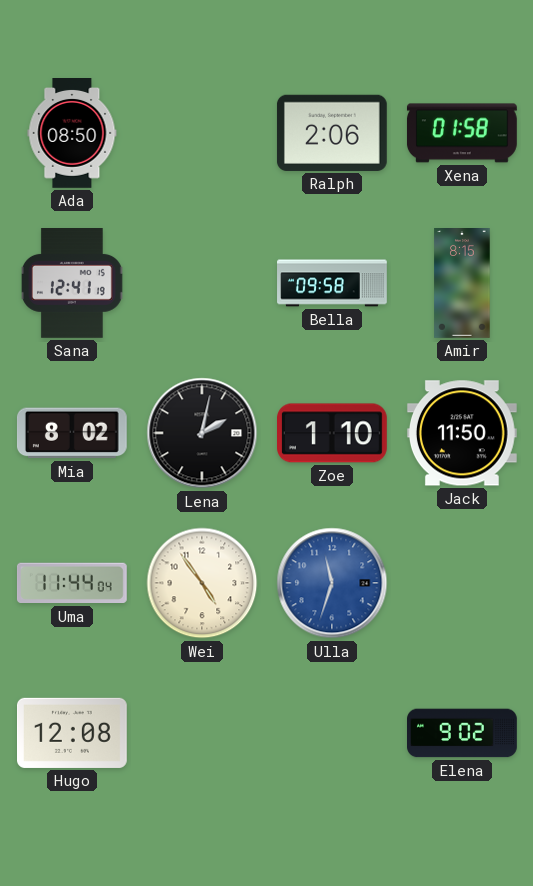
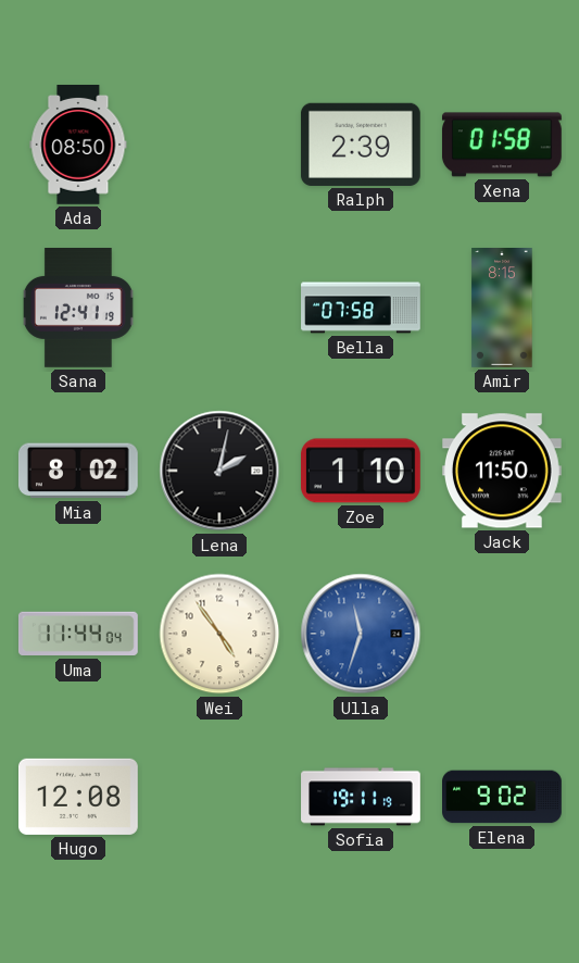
Ralph: 2:06 -> 2:39
Bella: 09:58 -> 07:58
Sofia: none -> 19:11
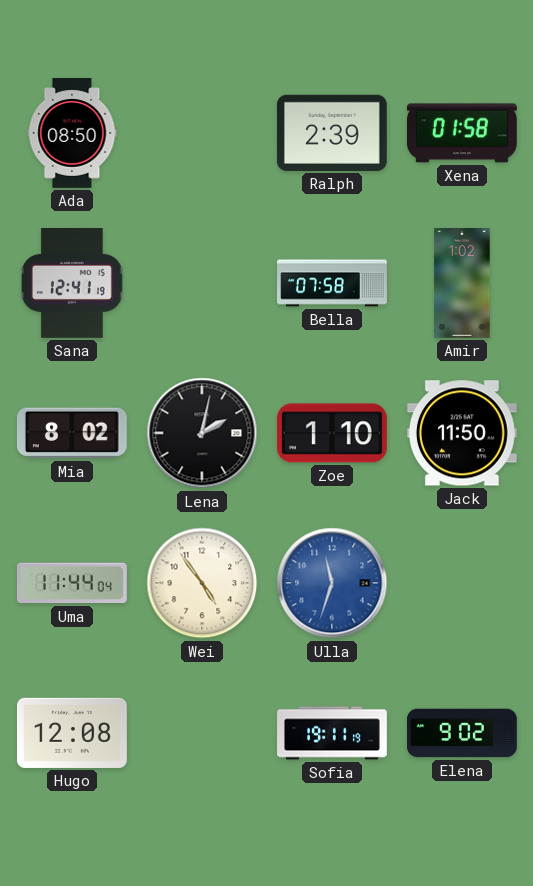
Amir: 8:15 -> 1:02
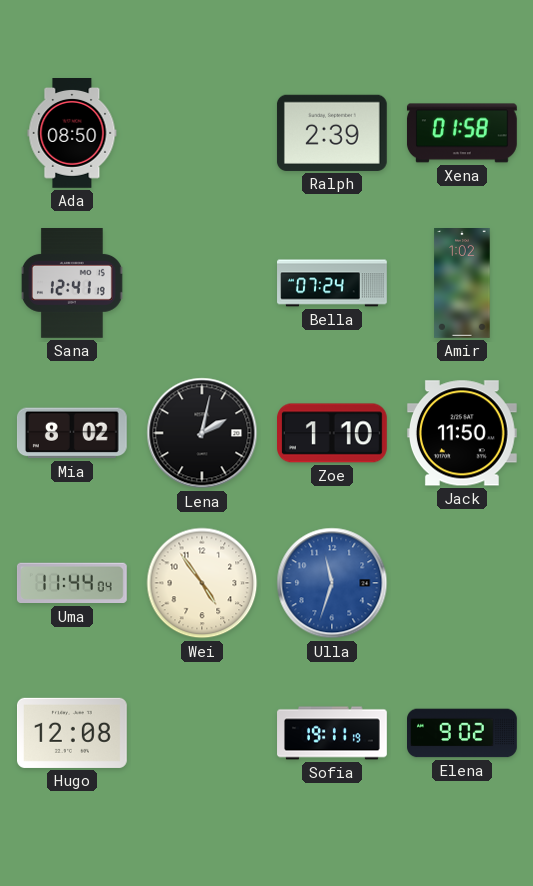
Bella: 07:58 -> 07:24
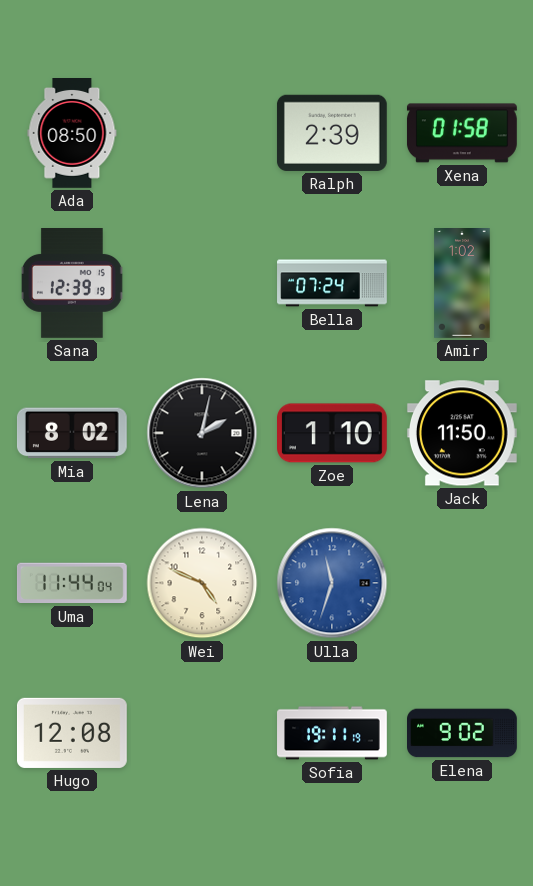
Sana: 12:41 -> 12:39
Wei: 4:54 -> 4:49
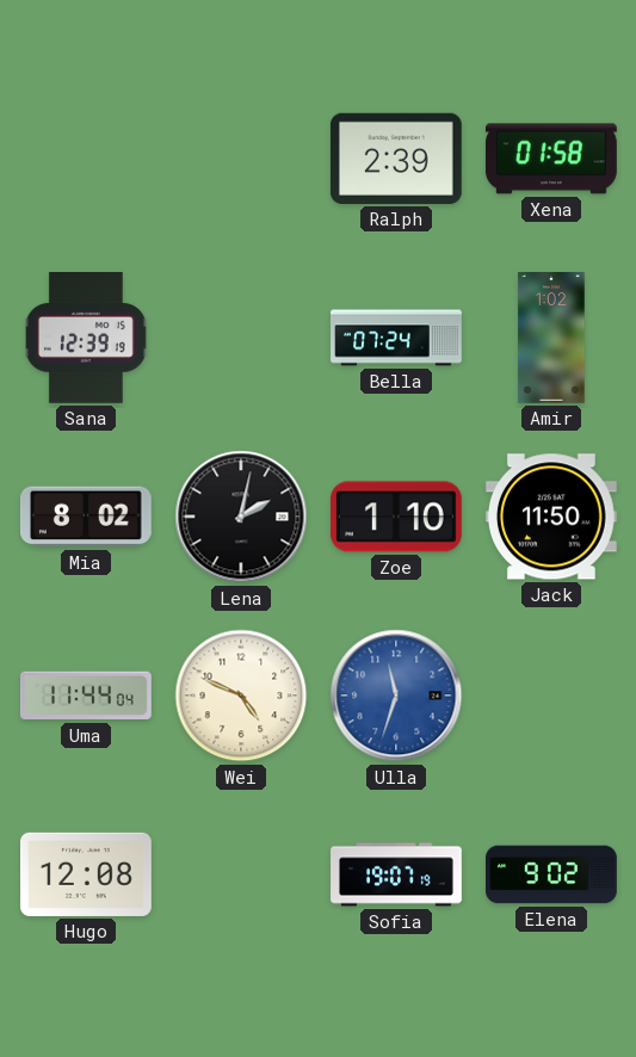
Ada: 08:50 -> none
Sofia: 19:11 -> 19:07
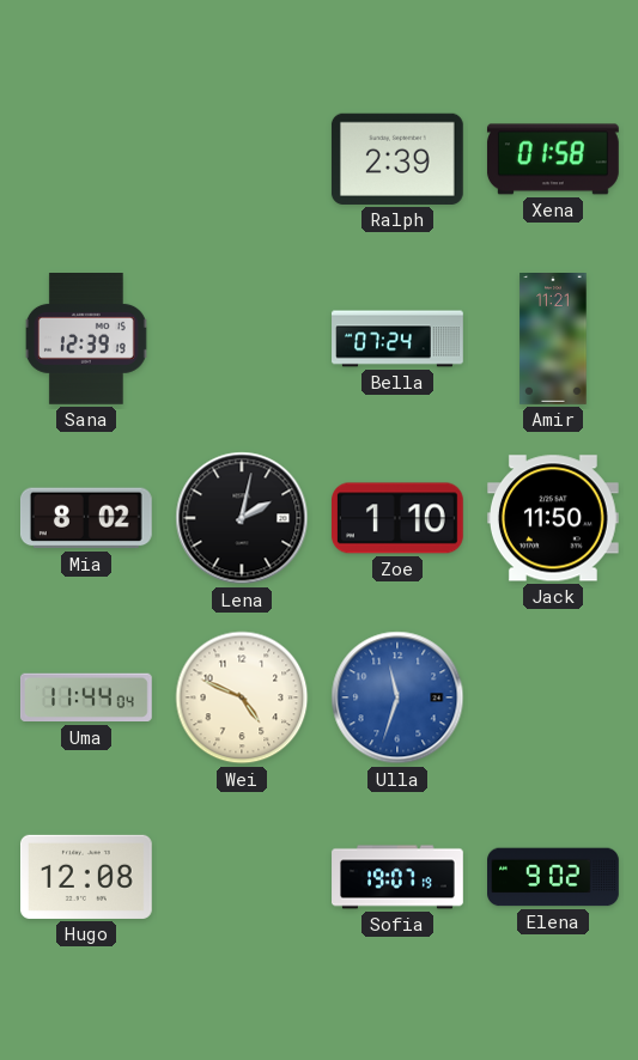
Amir: 1:02 -> 11:21
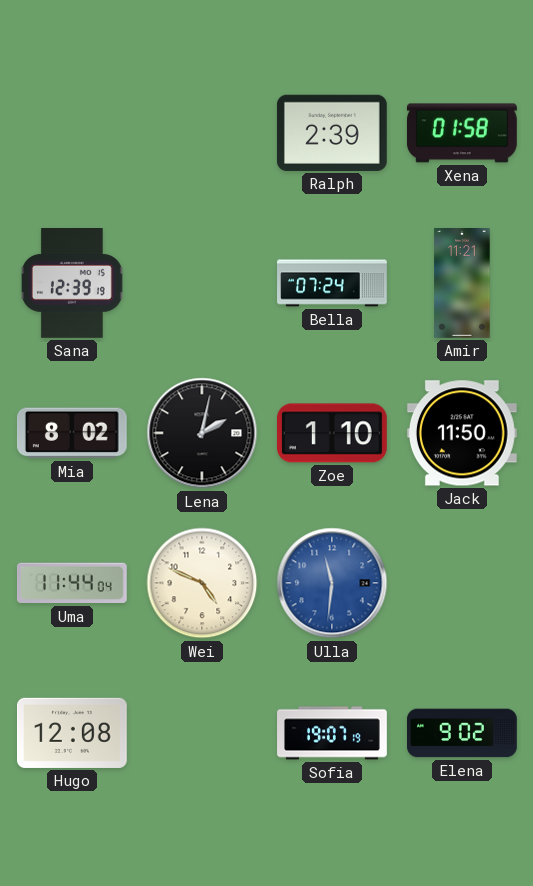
Ulla: 11:33 -> 11:31
